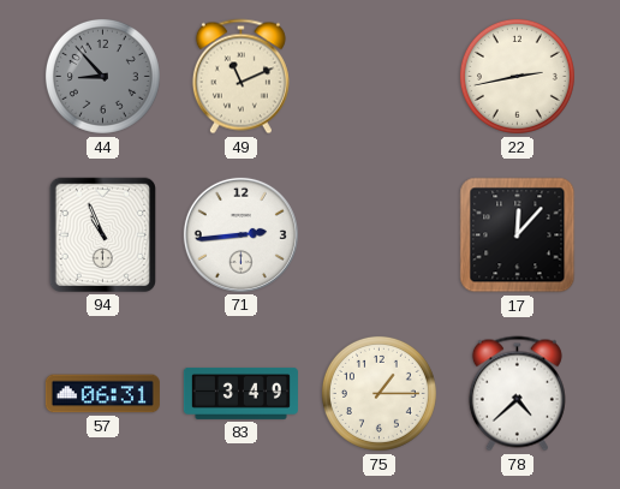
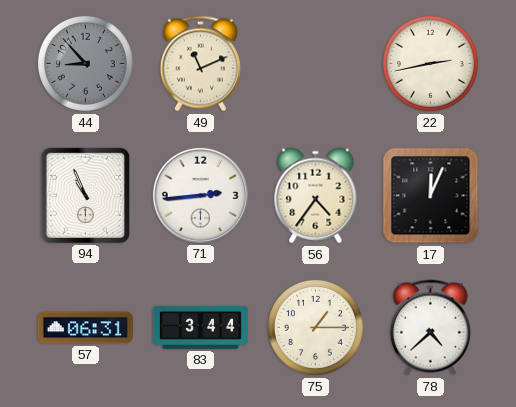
56: none -> 4:36
17: 12:07 -> 12:04
83: 3:49 -> 3:44
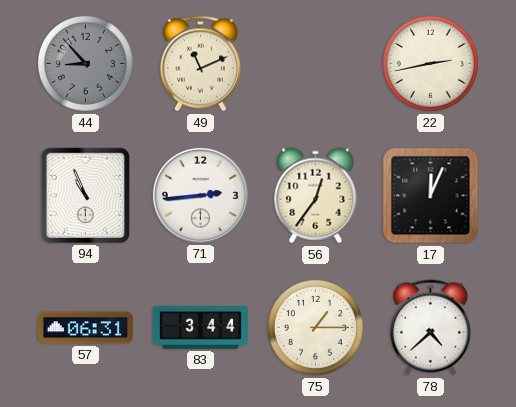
56: 4:36 -> 12:36
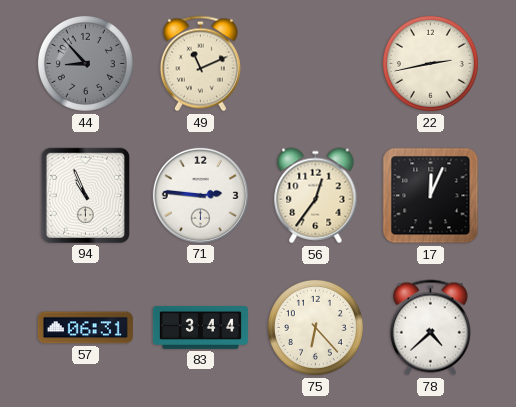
71: 2:44 -> 2:46
75: 1:15 -> 6:23
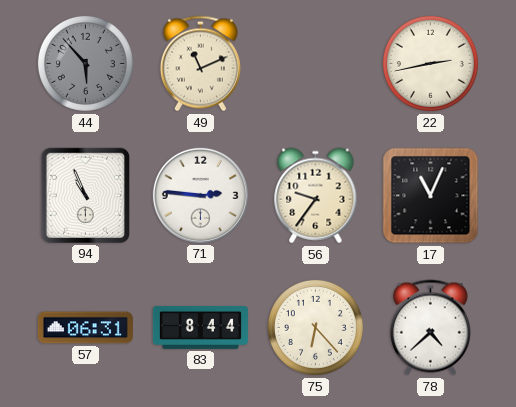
44: 8:53 -> 5:53
56: 12:36 -> 9:36
17: 12:04 -> 11:04
83: 3:44 -> 8:44
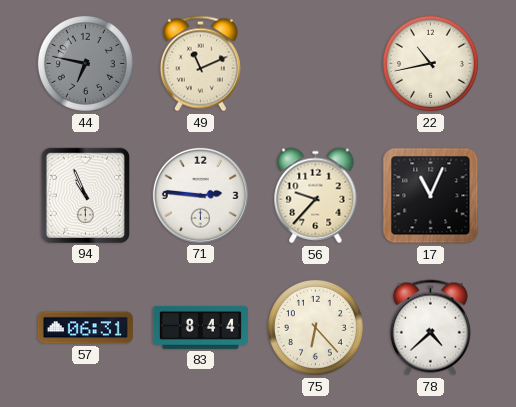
44: 5:53 -> 6:47
22: 2:43 -> 10:43
56: 9:36 -> 9:37
